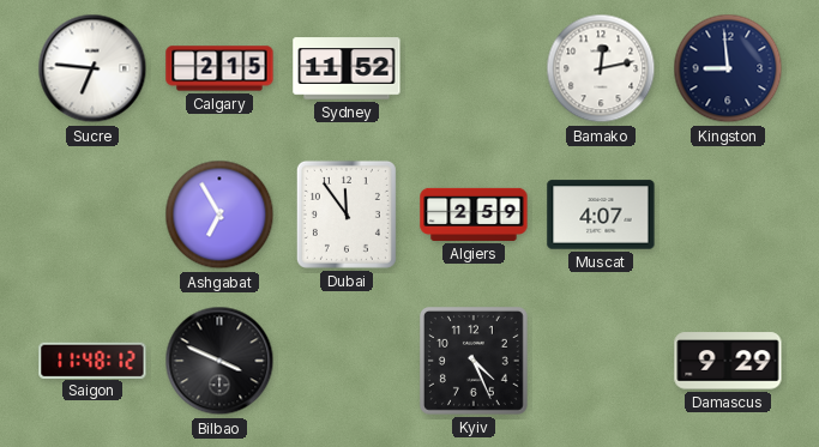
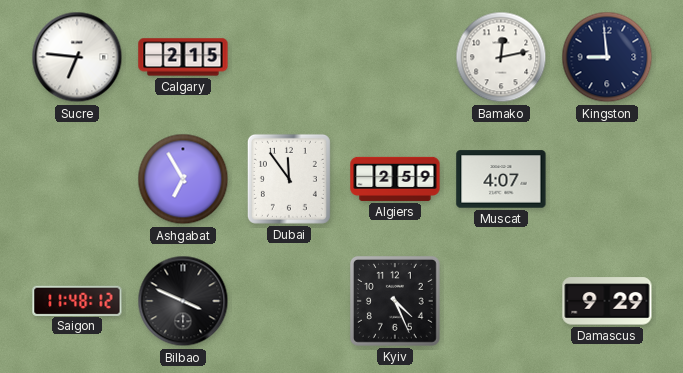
Sydney: 11:52 -> none
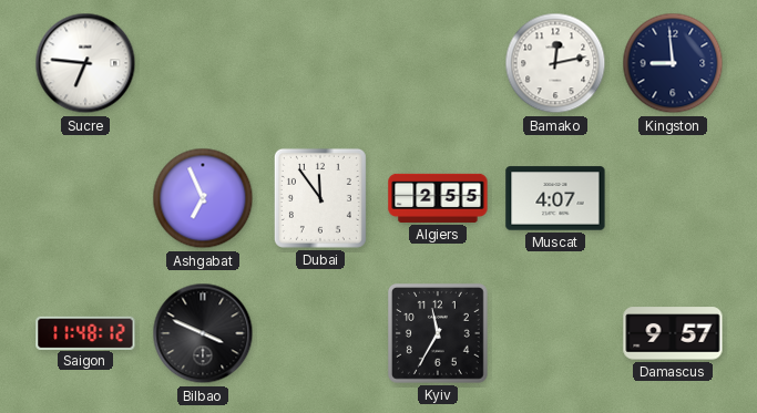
Calgary: 2:15 -> none
Ashgabat: 6:55 -> 6:56
Algiers: 2:59 -> 2:55
Kyiv: 4:26 -> 11:35
Damascus: 9:29 -> 9:57
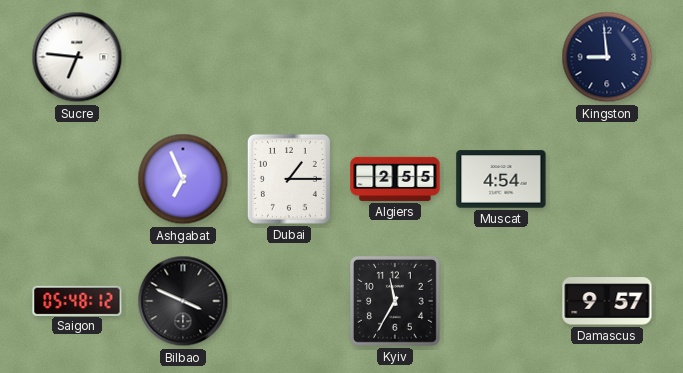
Bamako: 12:13 -> none
Dubai: 11:54 -> 1:15
Muscat: 4:07 -> 4:54
Saigon: 11:48 -> 05:48
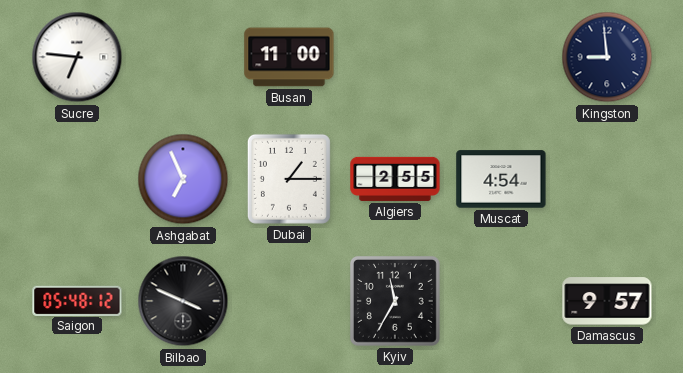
Busan: none -> 11:00
